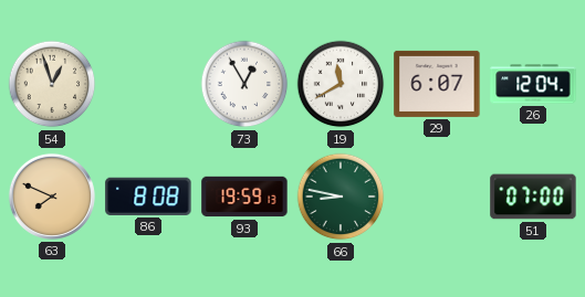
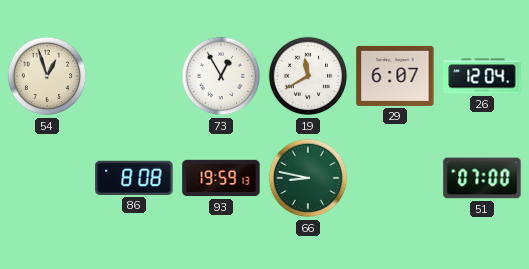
63: 7:49 -> none
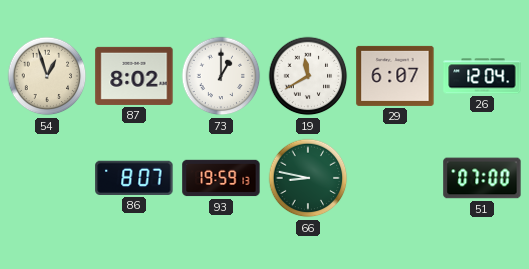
87: none -> 8:02
73: 12:55 -> 1:00
86: 8:08 -> 8:07
